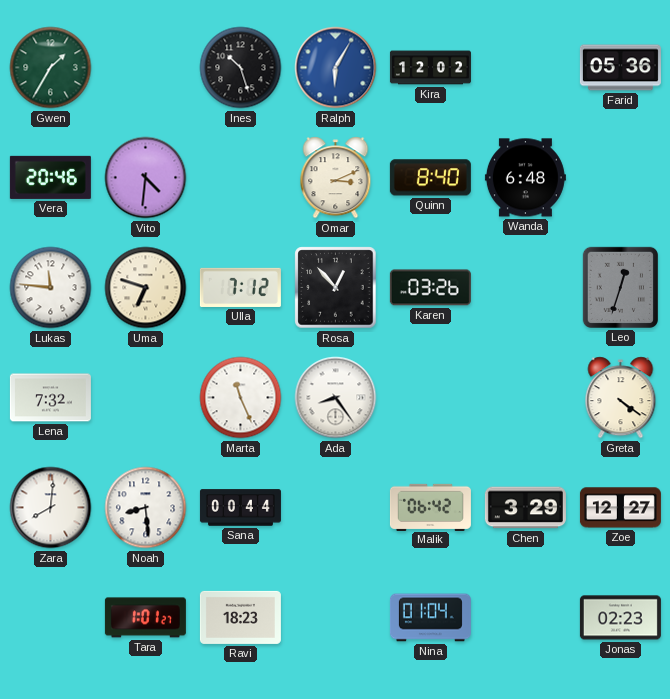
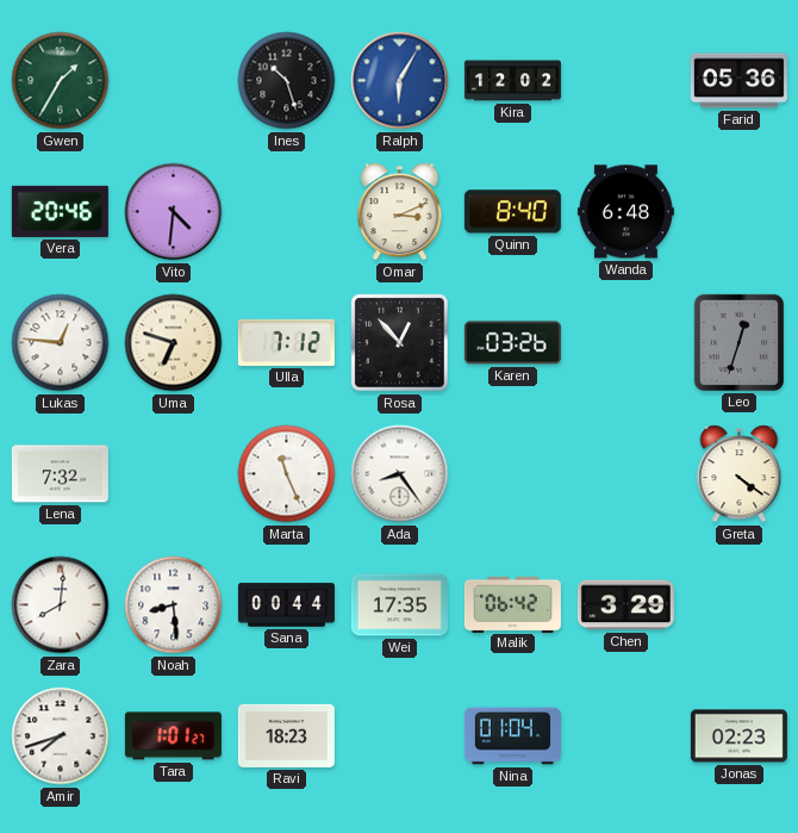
Lukas: 11:46 -> 12:46
Wei: none -> 17:35
Zoe: 12:27 -> none
Amir: none -> 7:42
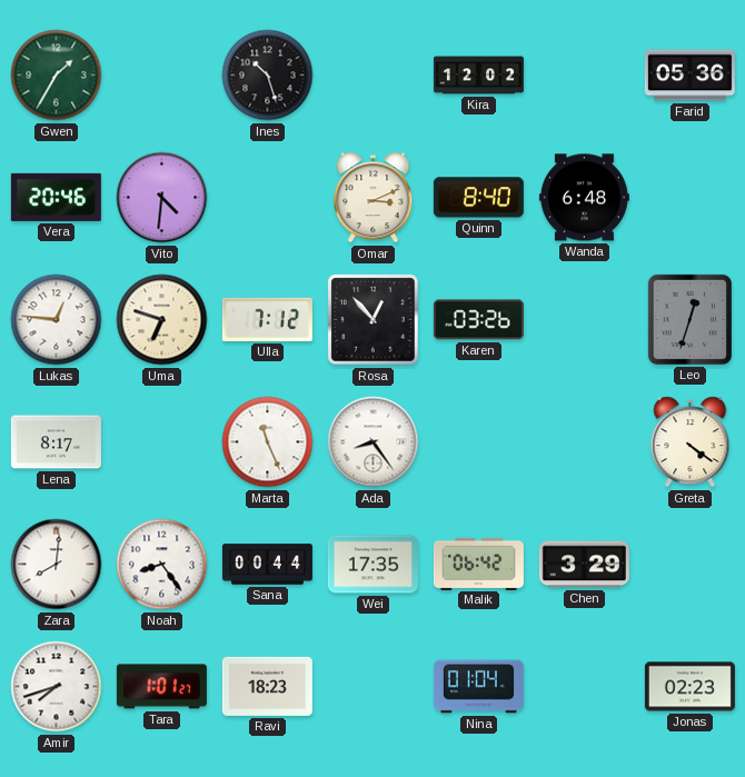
Ralph: 6:05 -> none
Lena: 7:32 -> 8:17
Noah: 8:29 -> 8:24
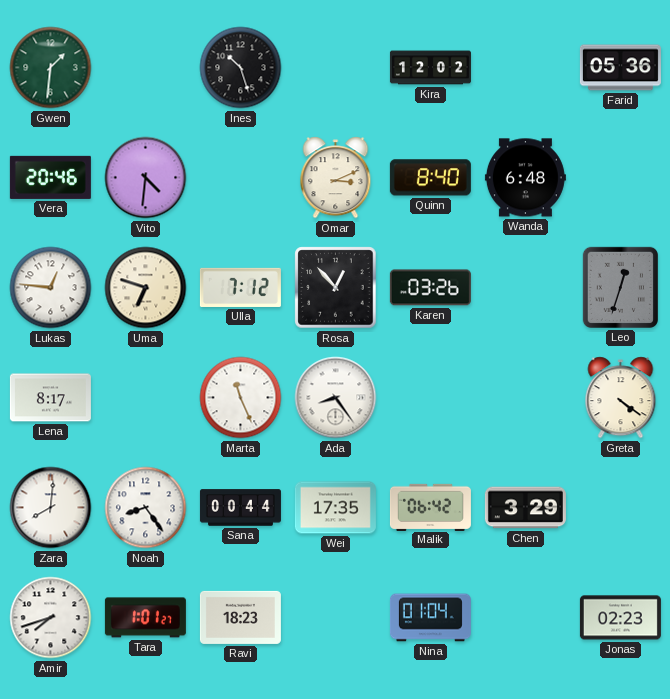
Gwen: 1:35 -> 1:31
